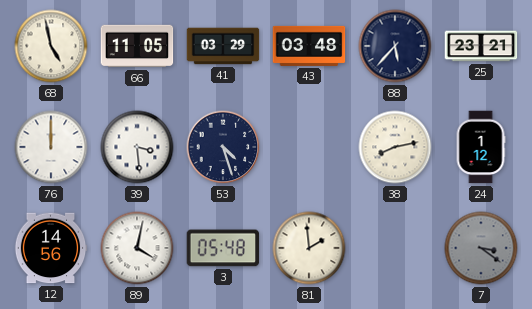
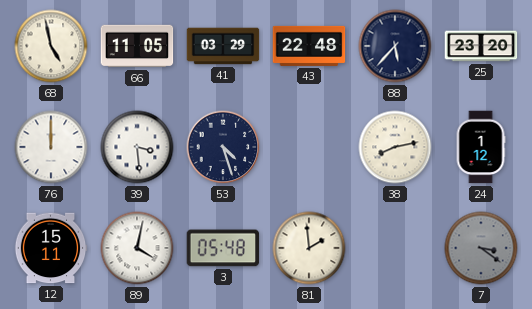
43: 03:48 -> 22:48
25: 23:21 -> 23:20
12: 14:56 -> 15:11
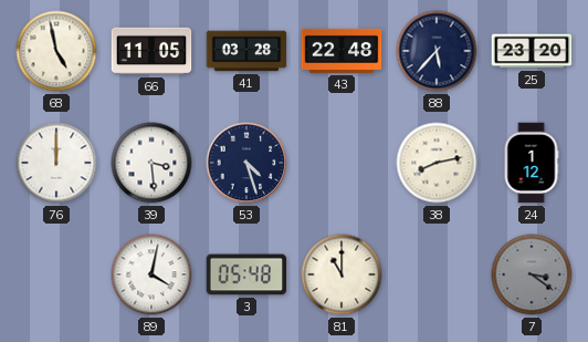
41: 03:29 -> 03:28
12: 15:11 -> none
81: 1:59 -> 11:00
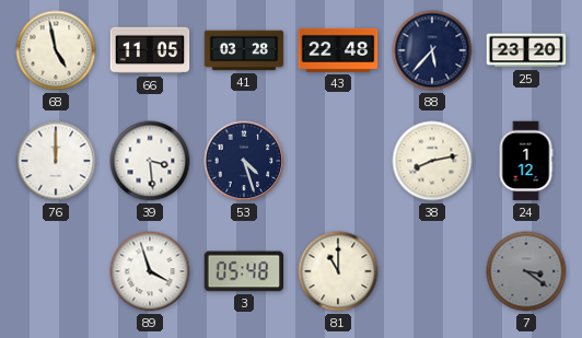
89: 4:02 -> 3:57
